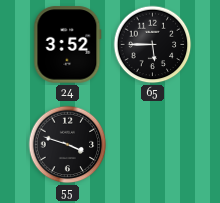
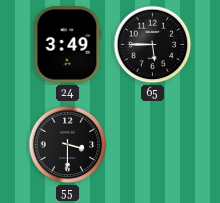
24: 3:52 -> 3:49
55: 3:48 -> 3:30
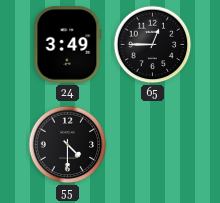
65: 5:45 -> 12:45
55: 3:30 -> 4:30
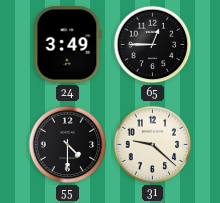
31: none -> 9:22
